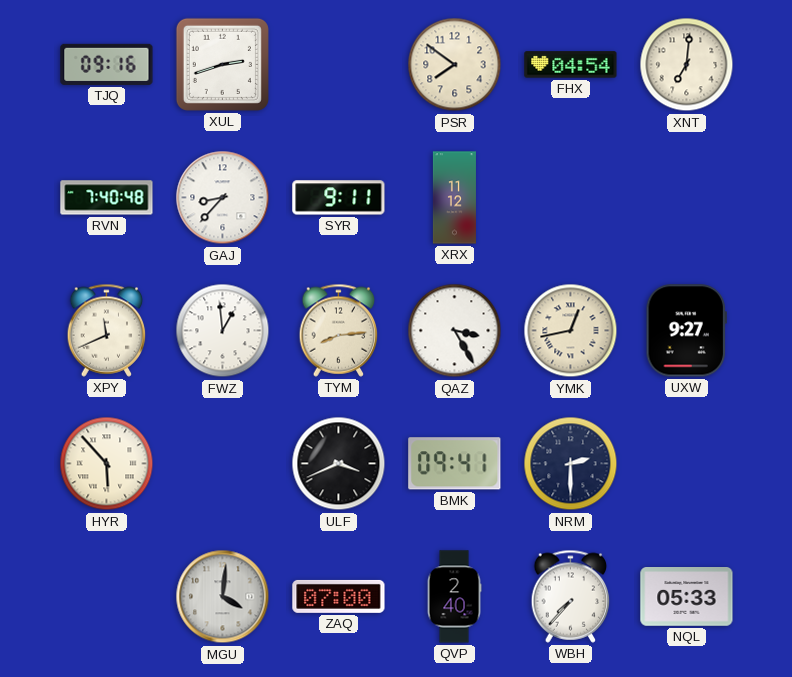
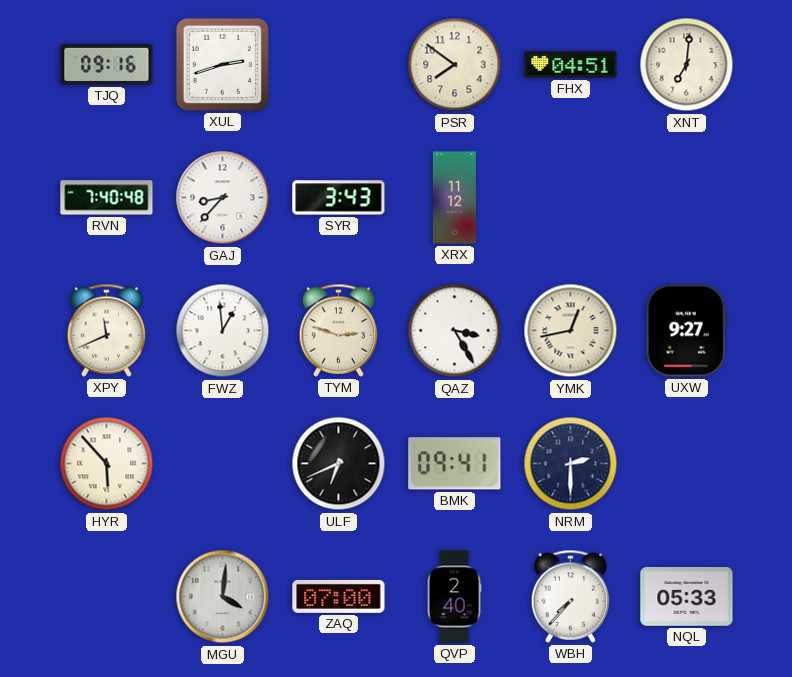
FHX: 04:54 -> 04:51
SYR: 9:11 -> 3:43
TYM: 8:14 -> 2:48
ULF: 3:41 -> 6:41
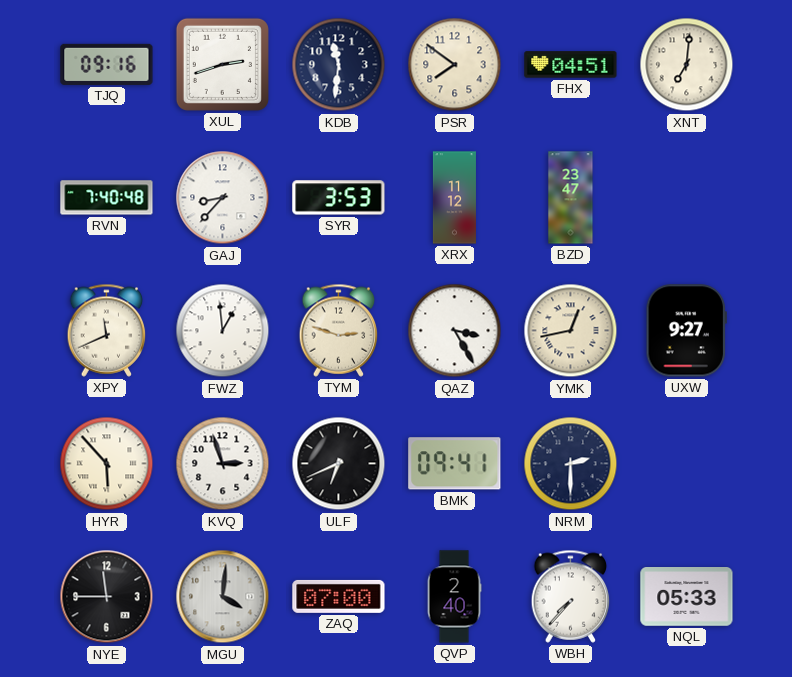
KDB: none -> 11:31
SYR: 3:43 -> 3:53
BZD: none -> 23:47
KVQ: none -> 2:57
NYE: none -> 11:45
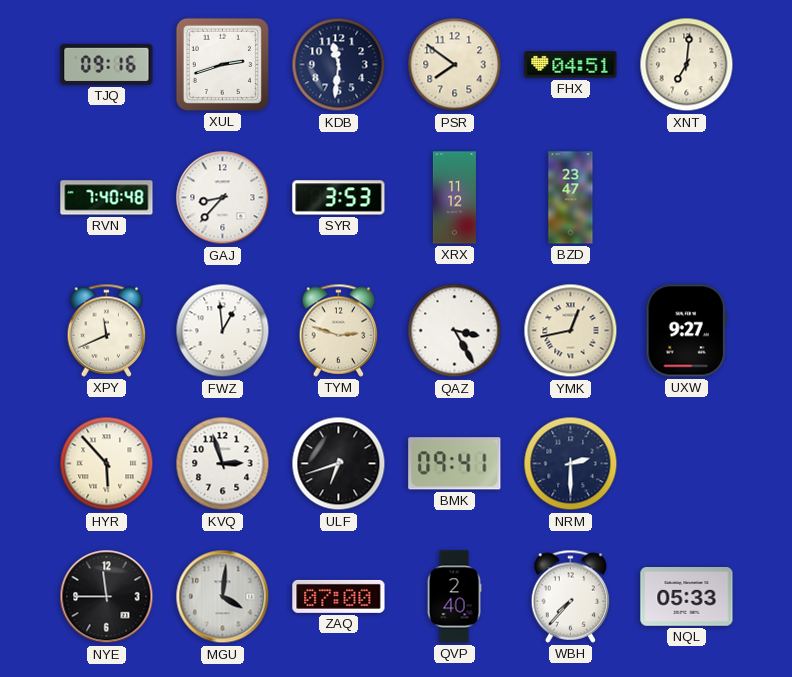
ULF: 6:41 -> 6:42
